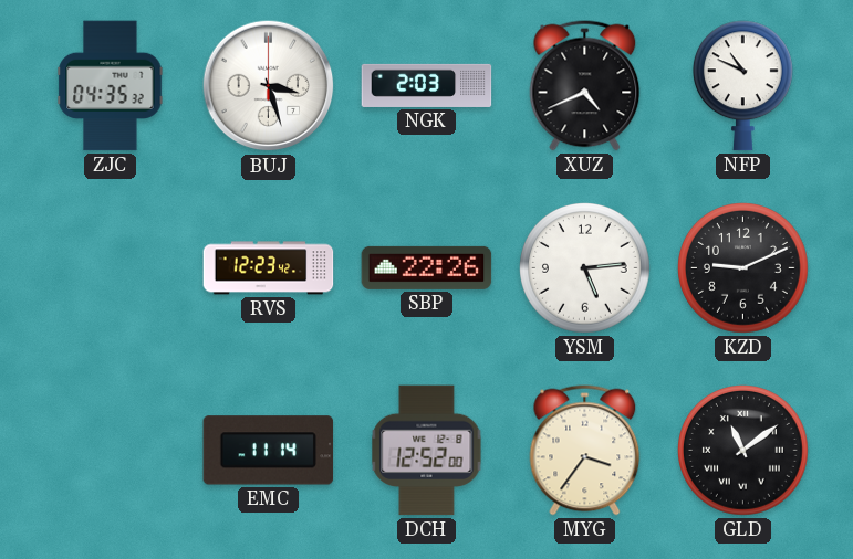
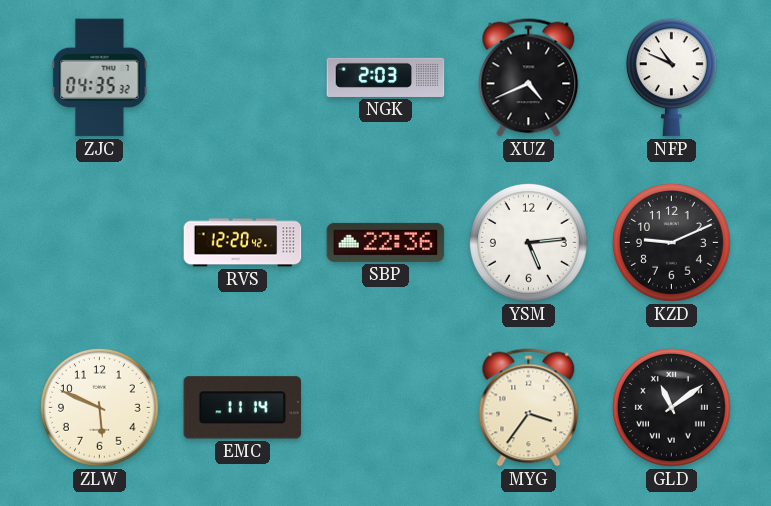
BUJ: 3:27 -> none
RVS: 12:23 -> 12:20
SBP: 22:26 -> 22:36
ZLW: none -> 5:49
DCH: 12:52 -> none
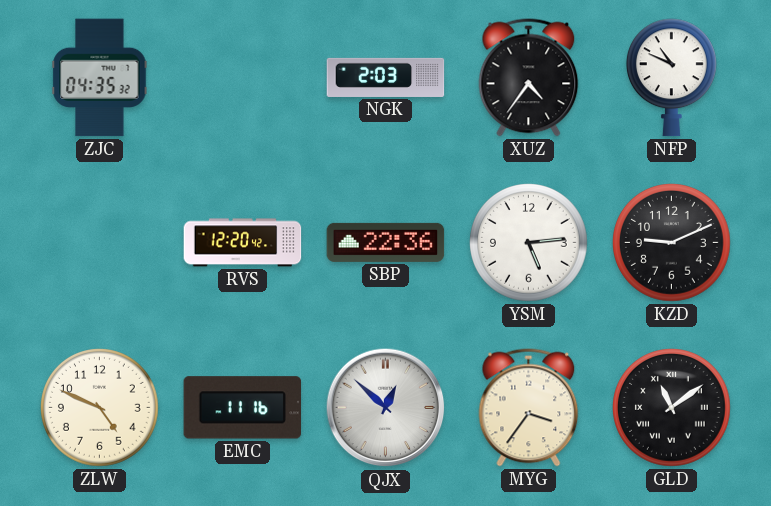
XUZ: 4:41 -> 4:36
ZLW: 5:49 -> 4:49
EMC: 11:14 -> 11:16
QJX: none -> 12:52
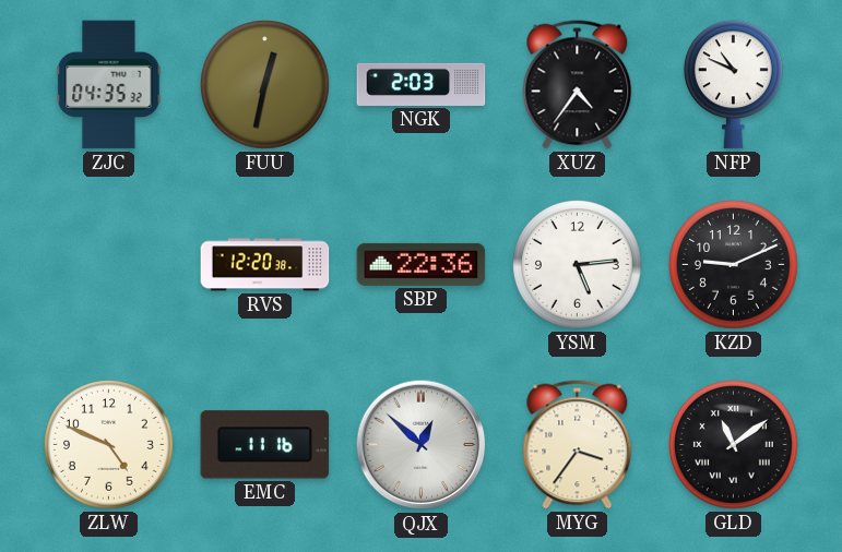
FUU: none -> 12:32
RVS: 12:20:42 -> 12:20:38
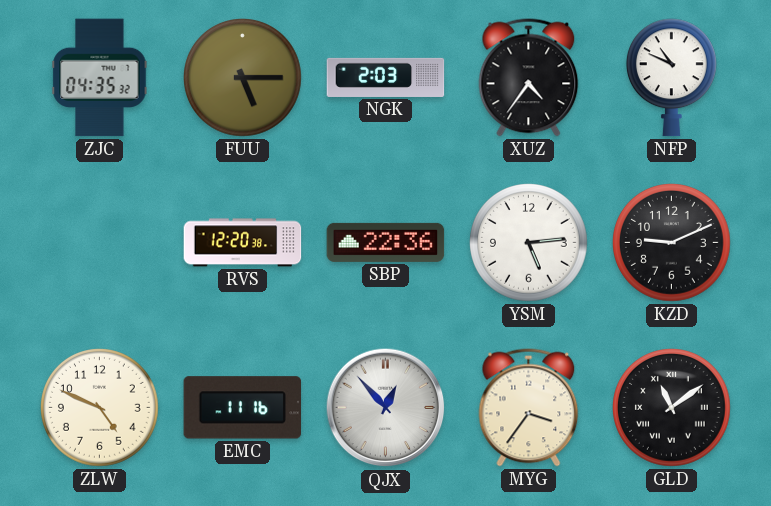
FUU: 12:32 -> 5:15
QJX: 12:52 -> 12:53
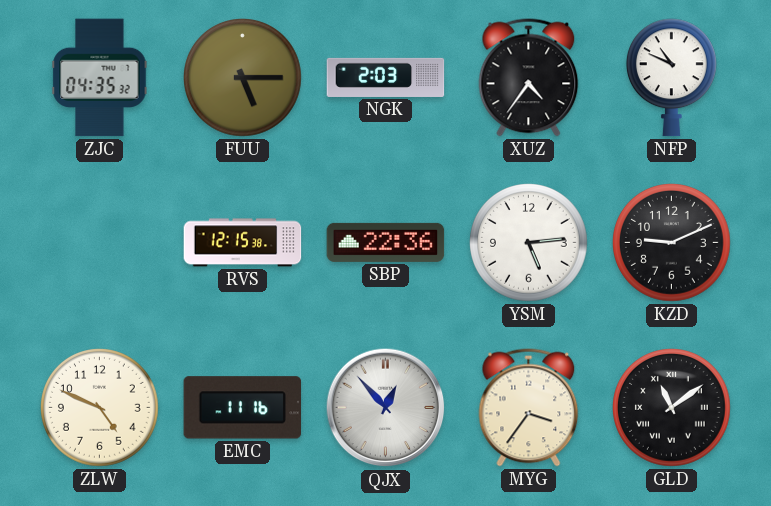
RVS: 12:20 -> 12:15
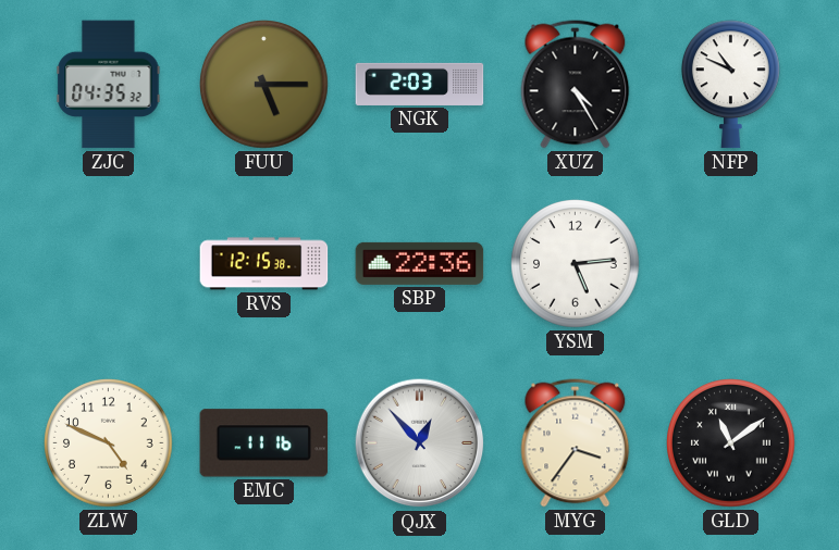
XUZ: 4:36 -> 4:25
KZD: 9:11 -> none
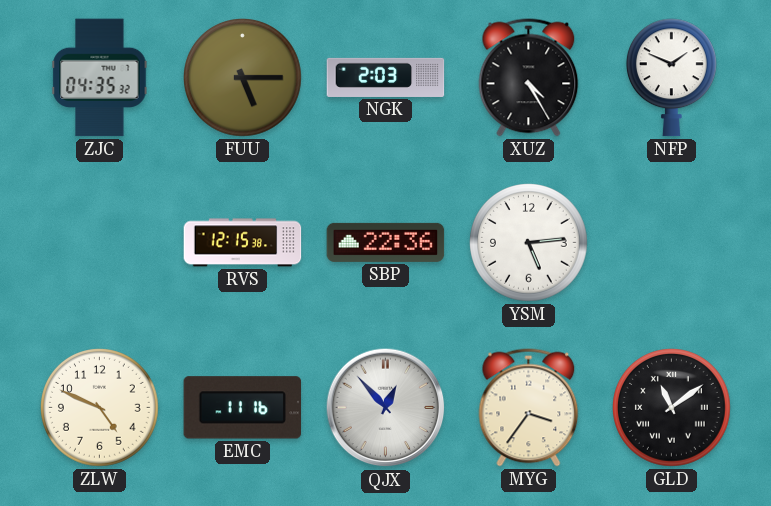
NFP: 10:49 -> 1:49
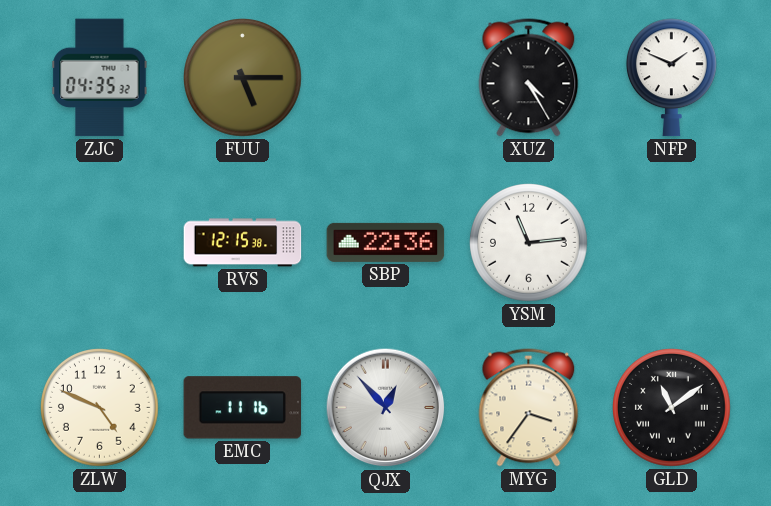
NGK: 2:03 -> none
YSM: 5:14 -> 11:14
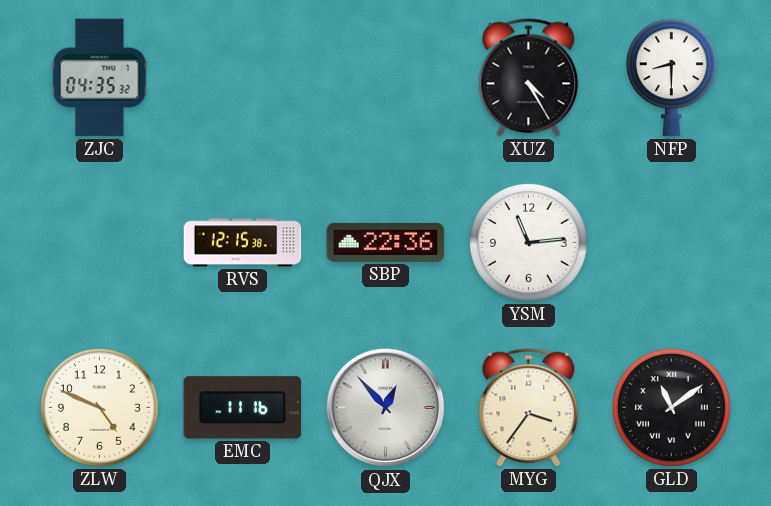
FUU: 5:15 -> none
NFP: 1:49 -> 8:30
